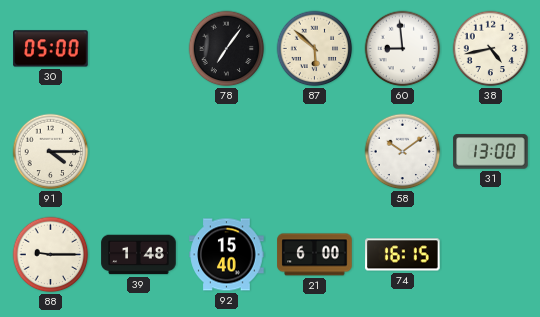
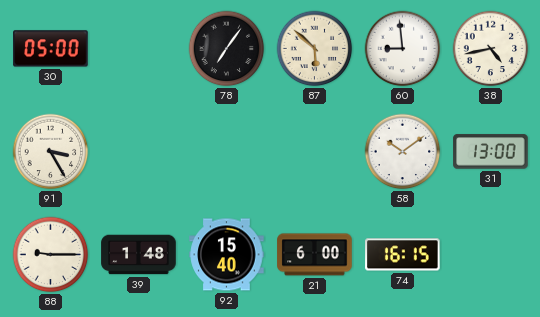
91: 4:15 -> 3:25
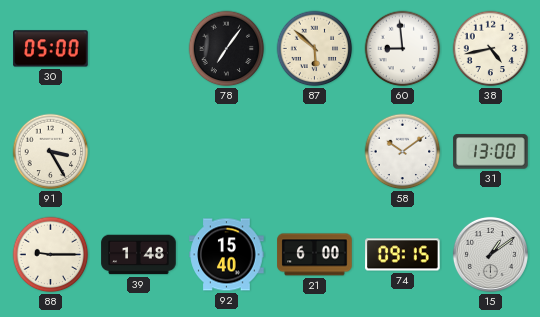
74: 16:15 -> 09:15
15: none -> 1:09
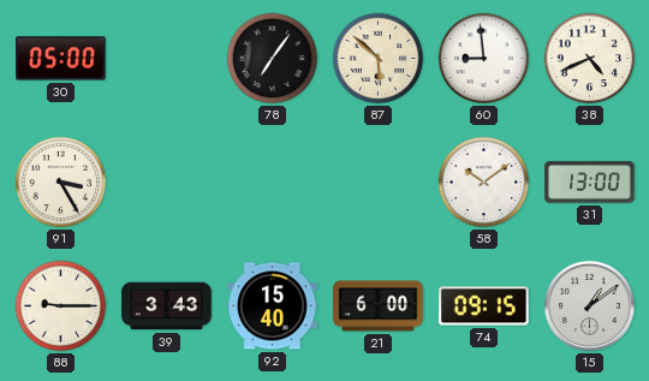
38: 4:43 -> 4:41
39: 1:48 -> 3:43
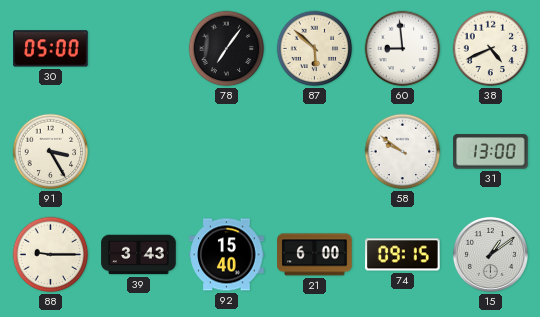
58: 10:09 -> 9:51
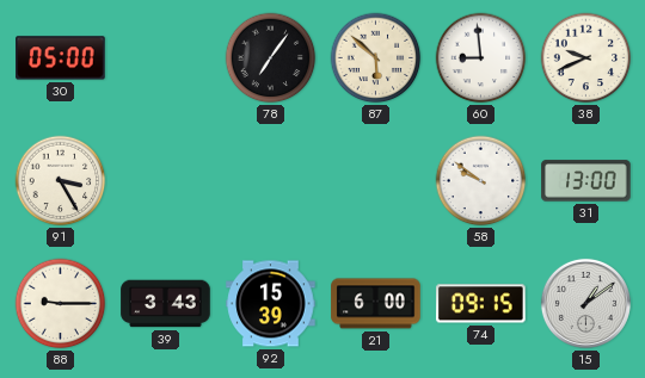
38: 4:41 -> 9:41
92: 15:40 -> 15:39
